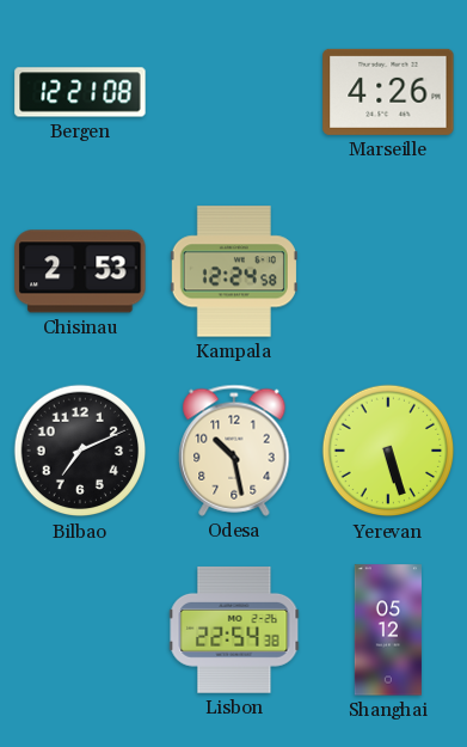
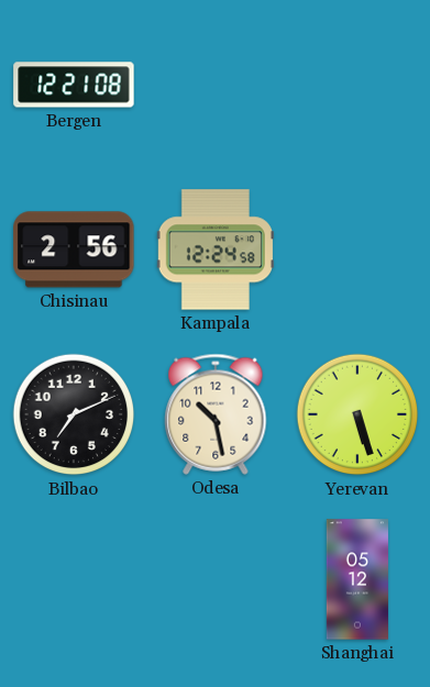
Marseille: 4:26 -> none
Chisinau: 2:53 -> 2:56
Lisbon: 22:54 -> none
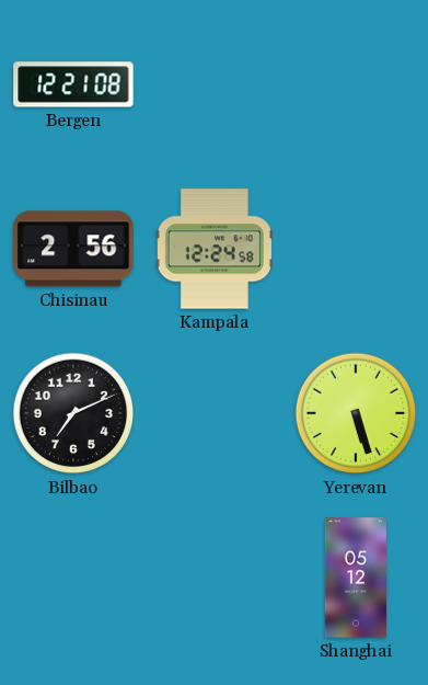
Odesa: 10:28 -> none
